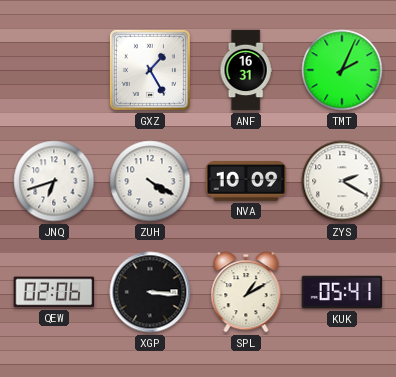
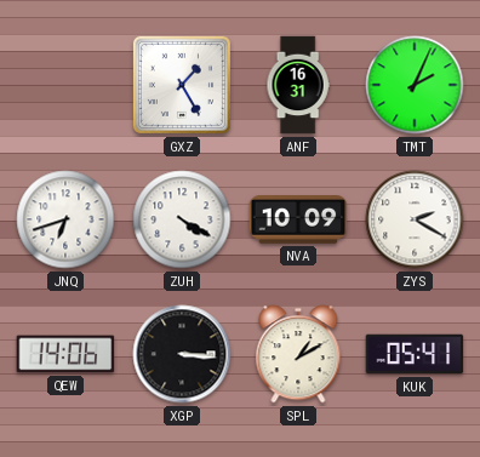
QEW: 02:06 -> 14:06
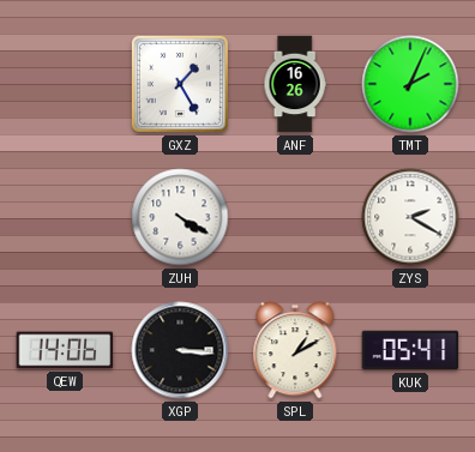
ANF: 16:31 -> 16:26
JNQ: 6:42 -> none
NVA: 10:09 -> none
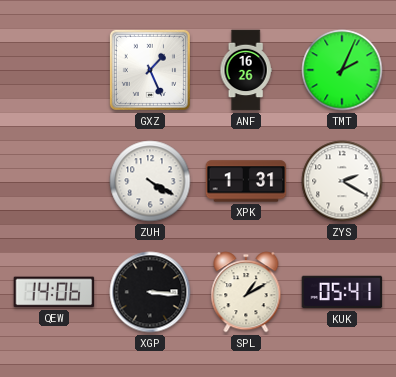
GXZ: 1:25 -> 1:26
XPK: none -> 1:31
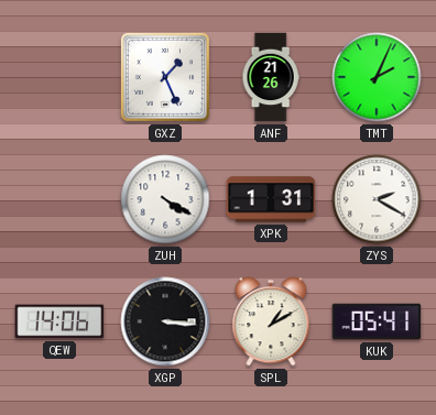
ANF: 16:26 -> 21:26
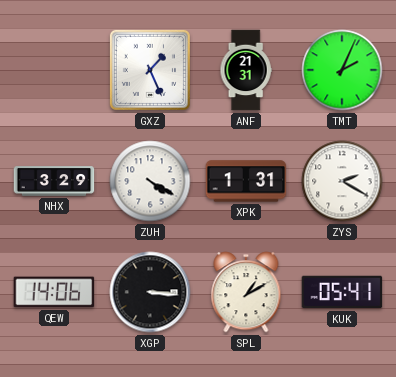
ANF: 21:26 -> 21:31
NHX: none -> 3:29
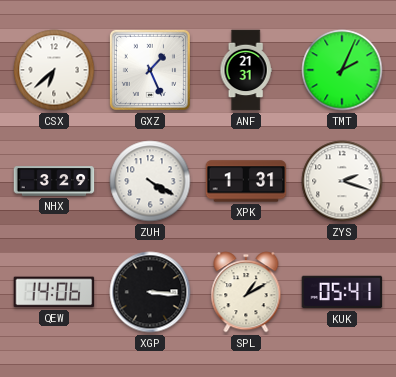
CSX: none -> 6:38
ZYS: 2:20 -> 2:18
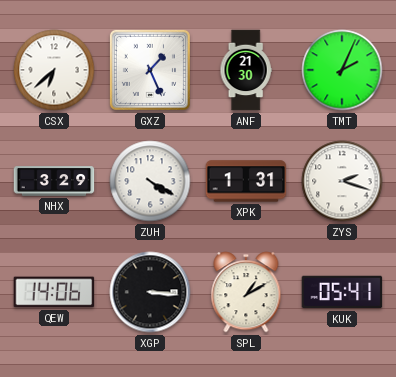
ANF: 21:31 -> 21:30
